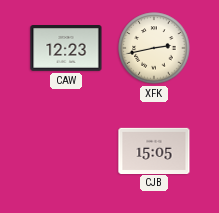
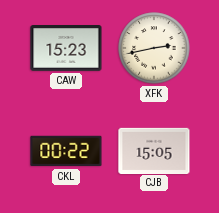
CAW: 12:23 -> 15:23
CKL: none -> 00:22
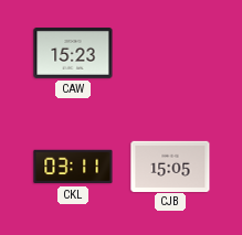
XFK: 2:43 -> none
CKL: 00:22 -> 03:11
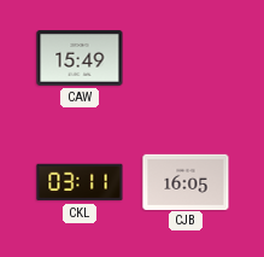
CAW: 15:23 -> 15:49
CJB: 15:05 -> 16:05
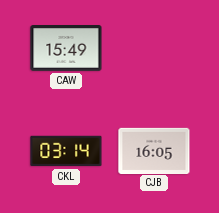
CKL: 03:11 -> 03:14
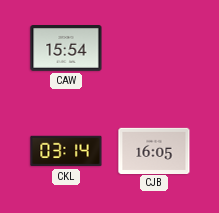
CAW: 15:49 -> 15:54
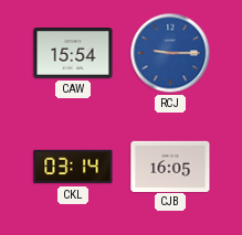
RCJ: none -> 9:15
